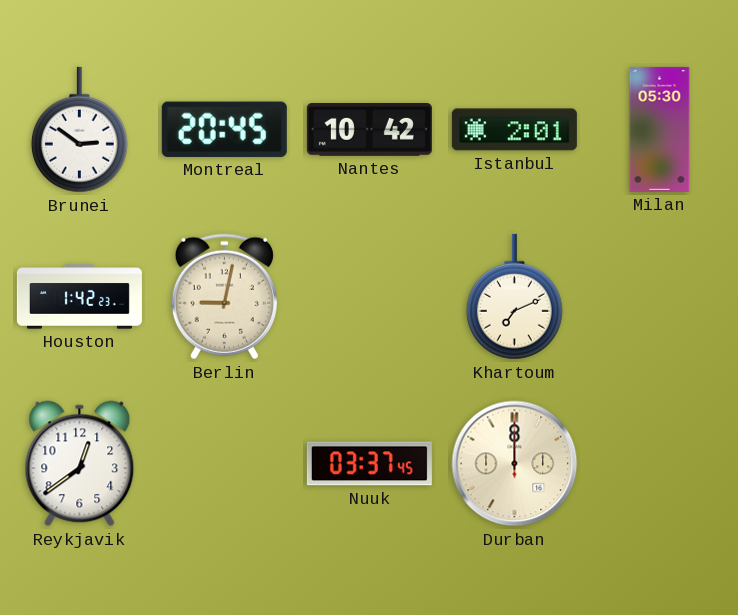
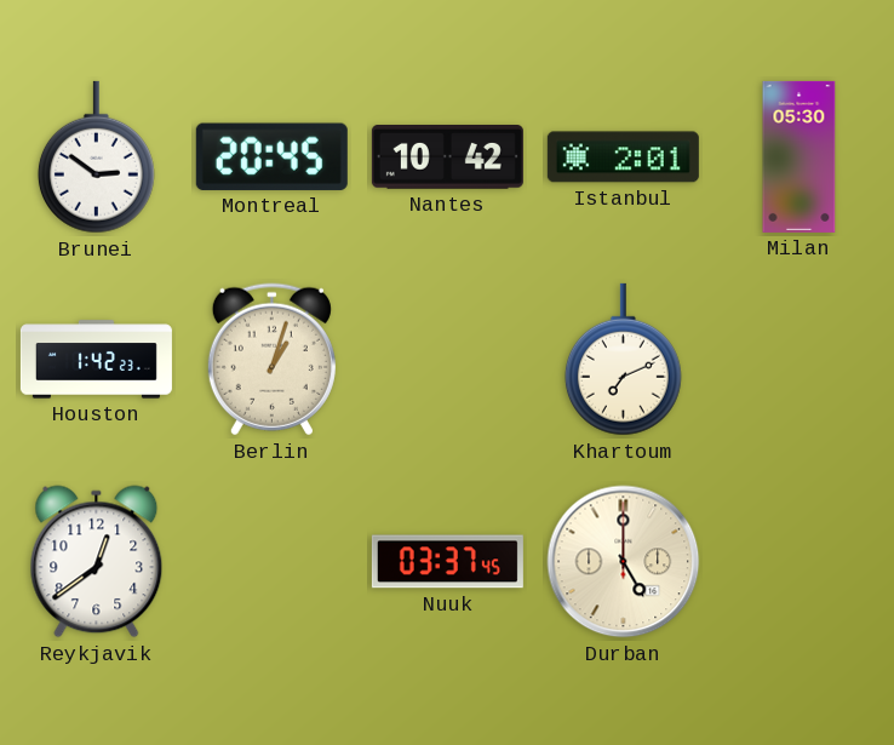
Berlin: 9:02 -> 1:03
Durban: 12:00 -> 5:00
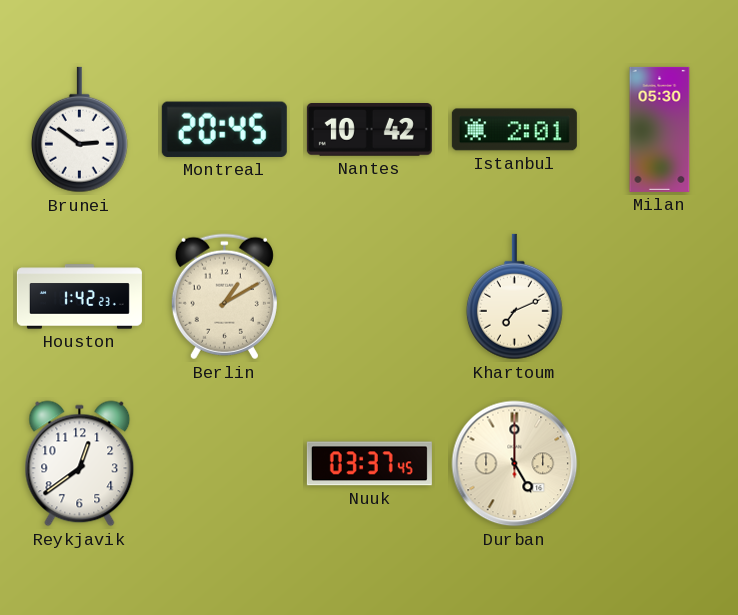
Berlin: 1:03 -> 1:10
